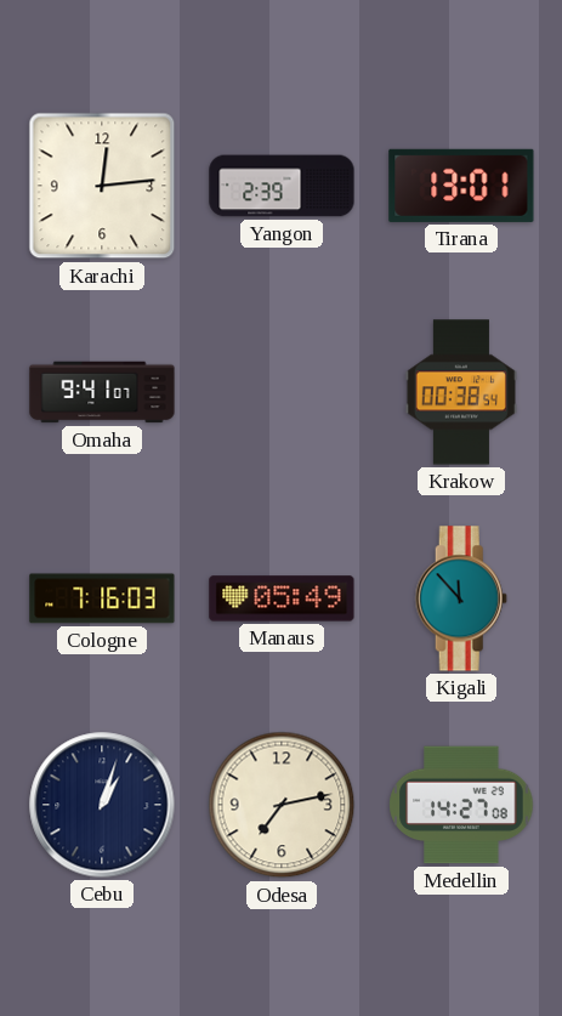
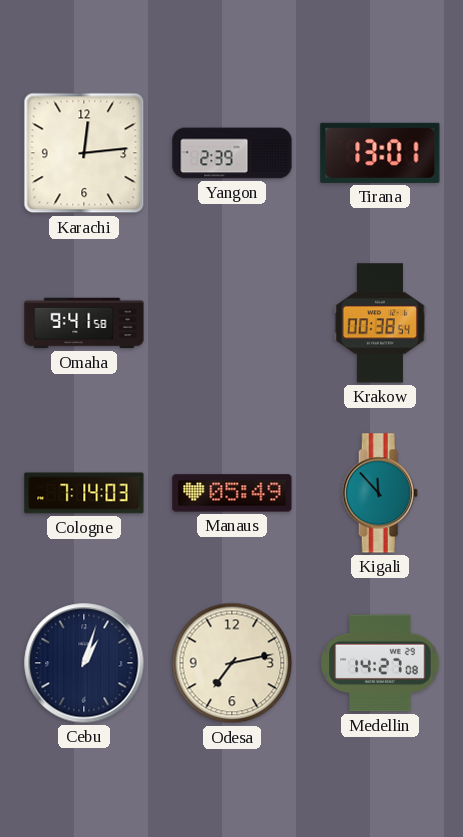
Omaha: 9:41:07 -> 9:41:58
Cologne: 7:16 -> 7:14
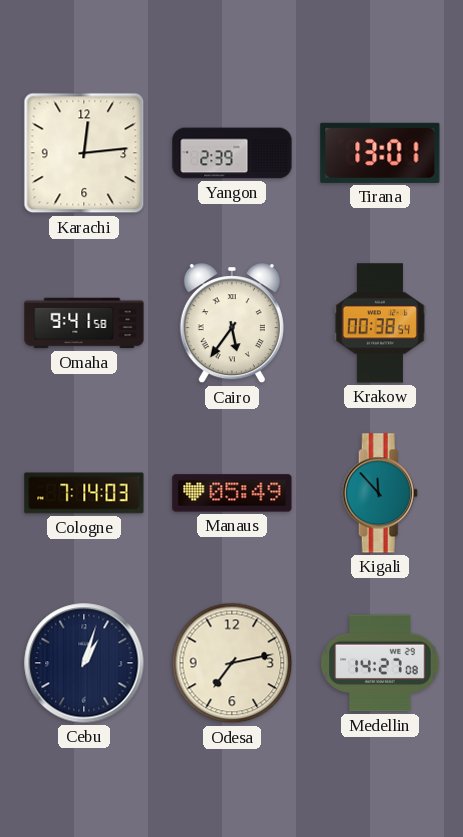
Cairo: none -> 5:36
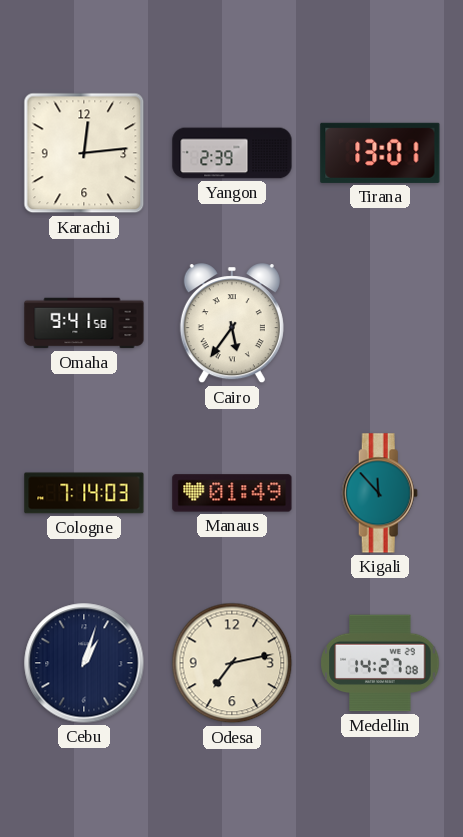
Krakow: 00:38 -> none
Manaus: 05:49 -> 01:49
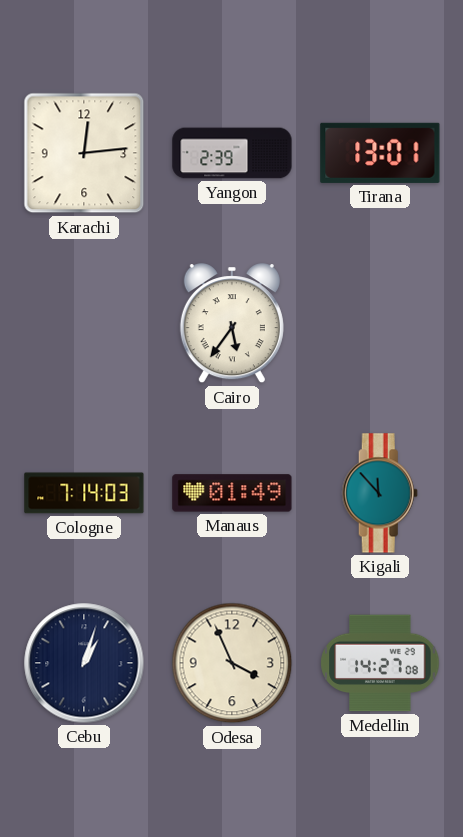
Omaha: 9:41 -> none
Odesa: 7:13 -> 3:56
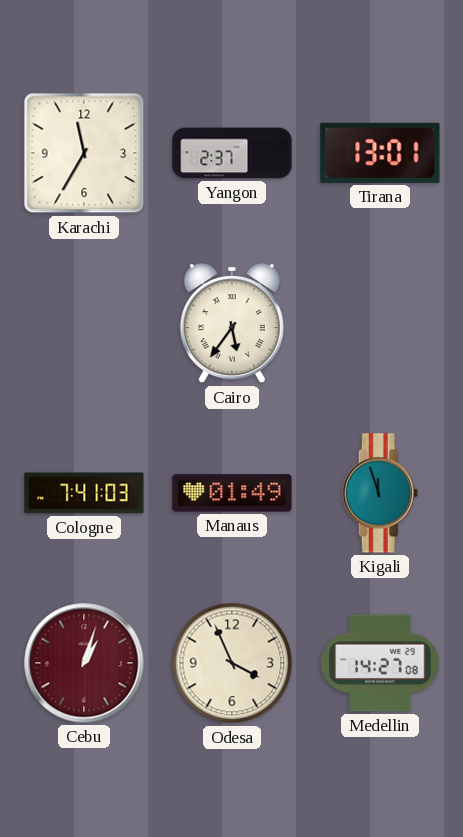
Karachi: 12:14 -> 11:35
Yangon: 2:39 -> 2:37
Cologne: 7:14 -> 7:41
Kigali: 11:53 -> 11:57
Cebu dial: navy -> burgundy
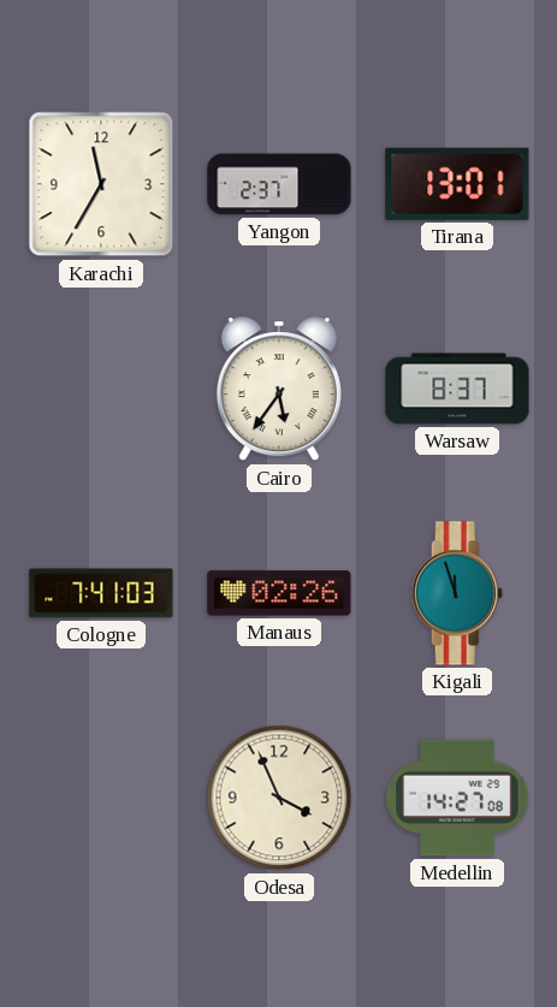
Warsaw: none -> 8:37
Manaus: 01:49 -> 02:26
Cebu: 1:03 -> none
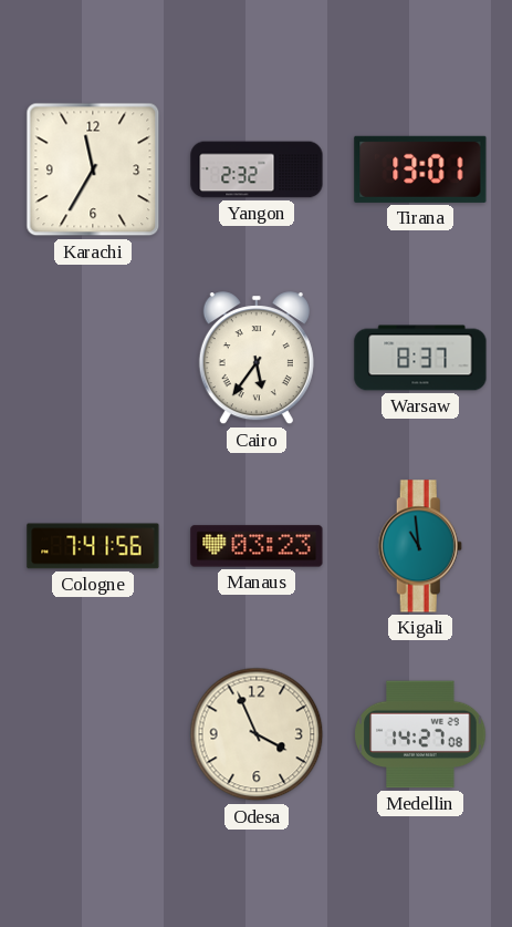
Yangon: 2:37 -> 2:32
Cologne: 7:41:03 -> 7:41:56
Manaus: 02:26 -> 03:23
Kigali: 11:57 -> 10:59
